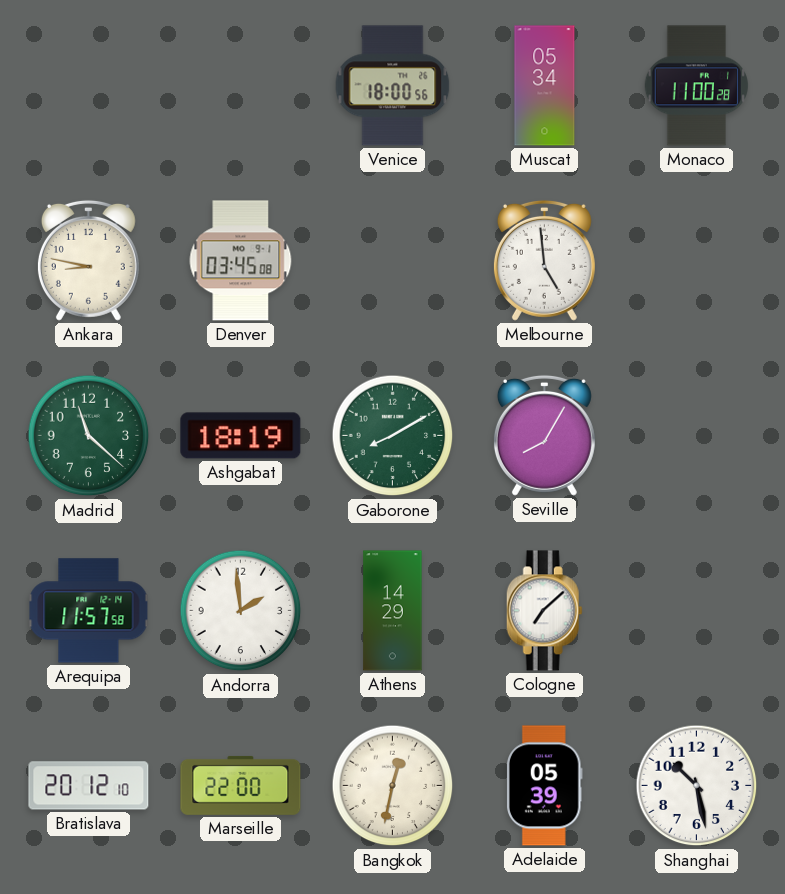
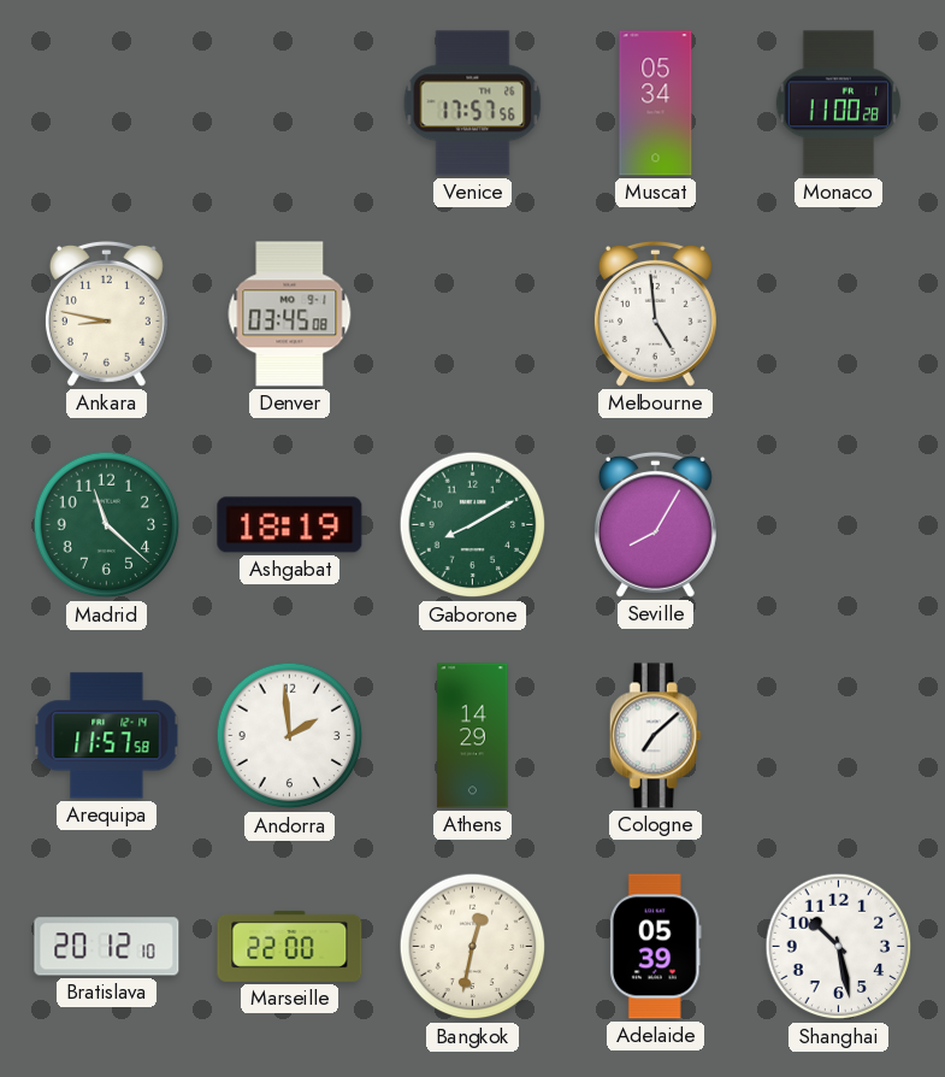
Venice: 18:00 -> 17:57
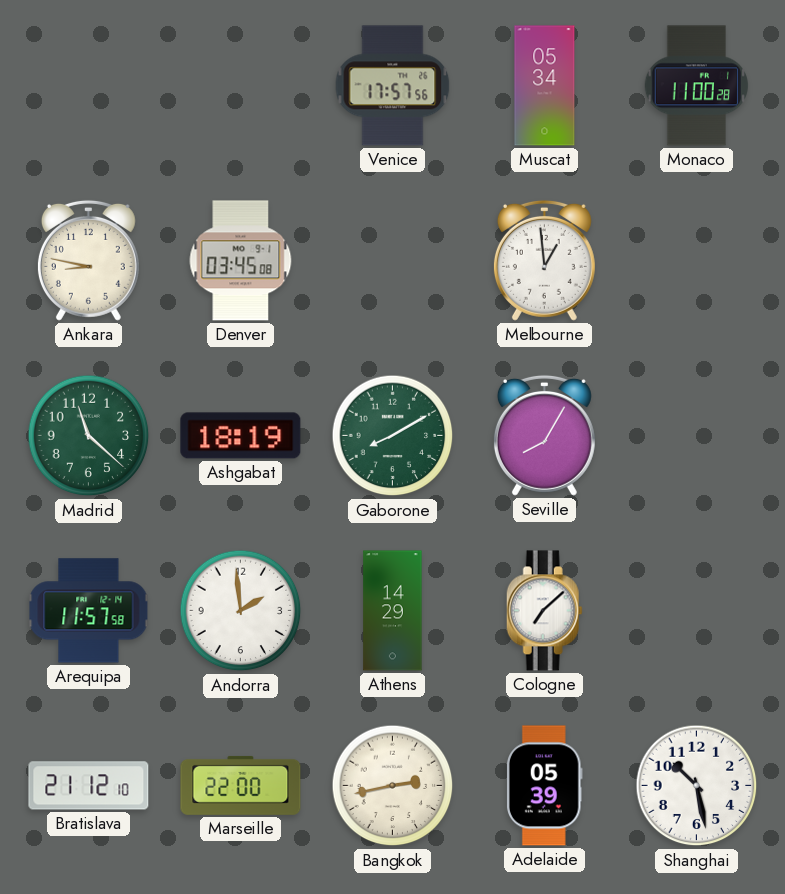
Melbourne: 4:59 -> 12:59
Bratislava: 20:12 -> 21:12
Bangkok: 12:32 -> 2:43
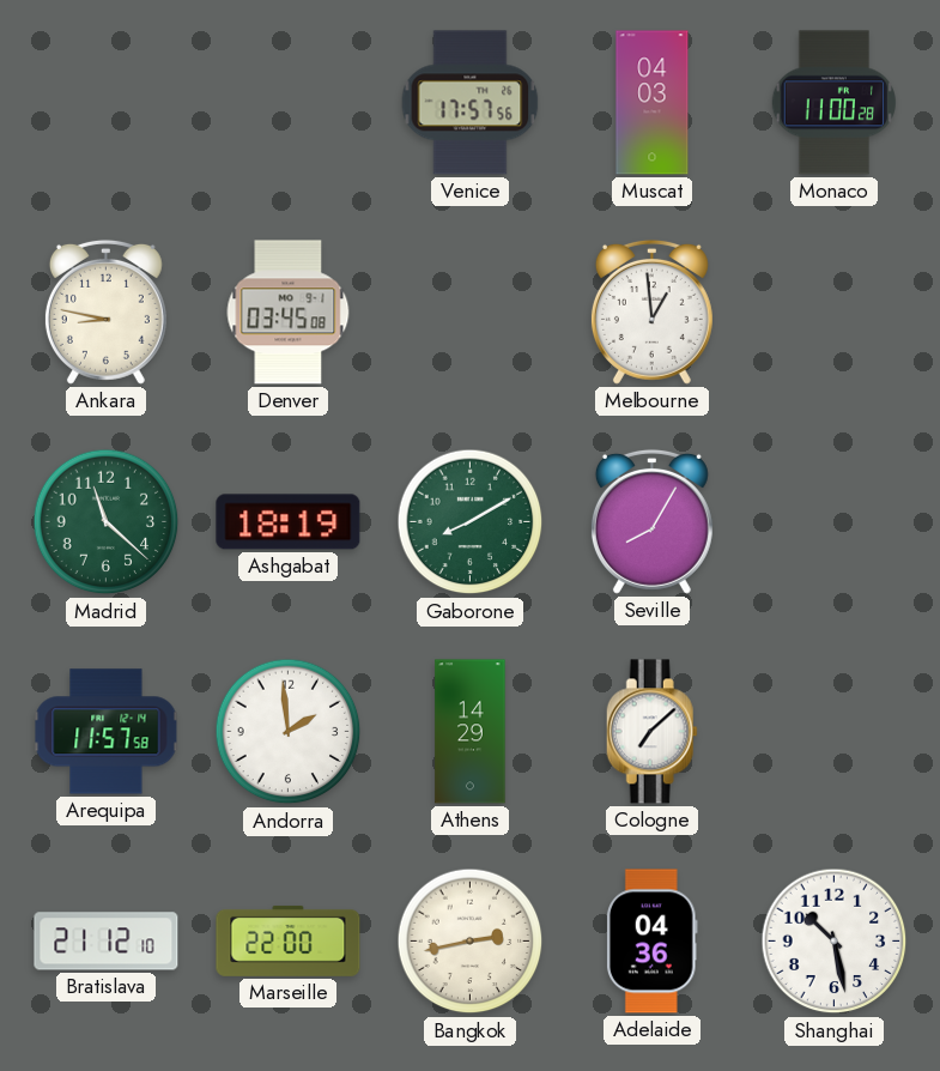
Muscat: 05:34 -> 04:03
Adelaide: 05:39 -> 04:36
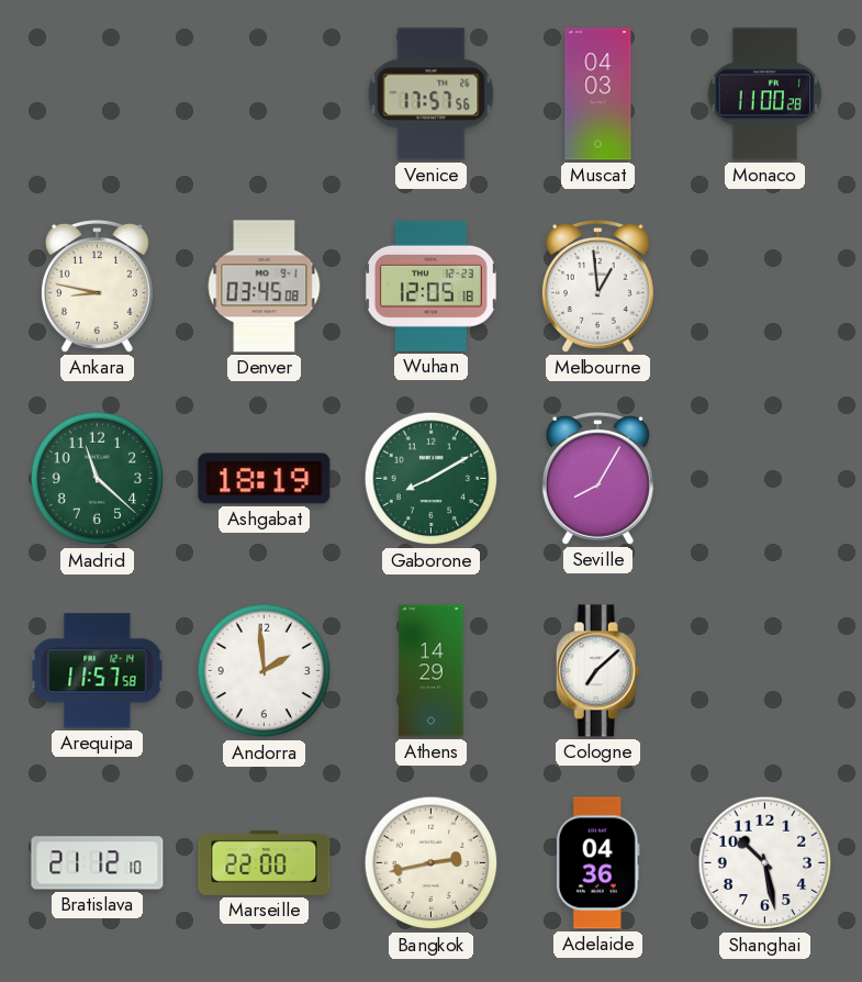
Wuhan: none -> 12:05
